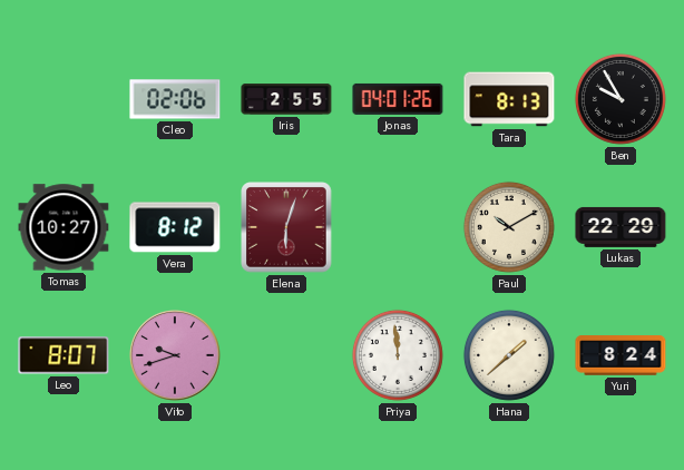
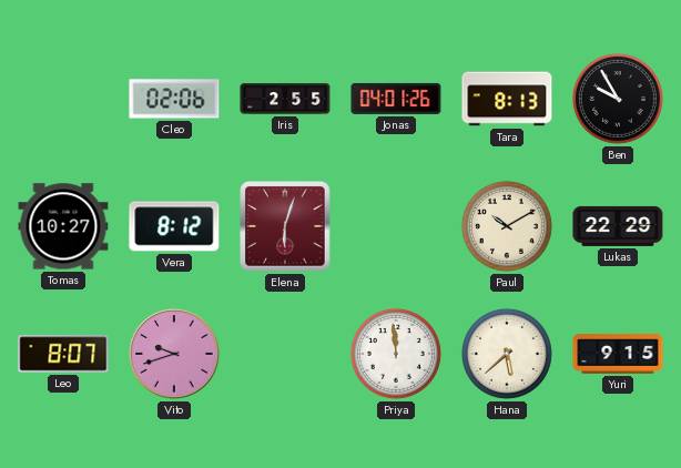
Hana: 1:38 -> 5:38
Yuri: 8:24 -> 9:15
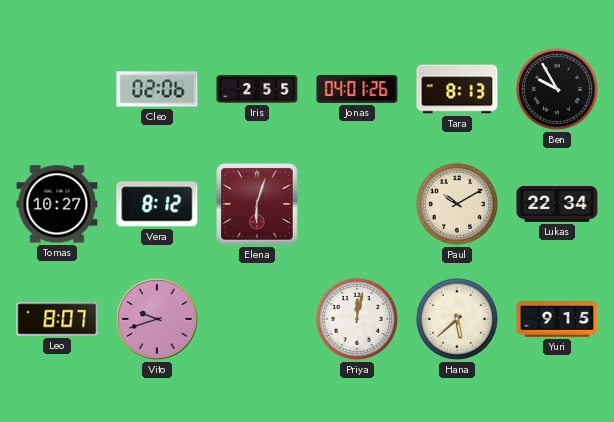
Lukas: 22:29 -> 22:34
Priya: 11:59 -> 12:02
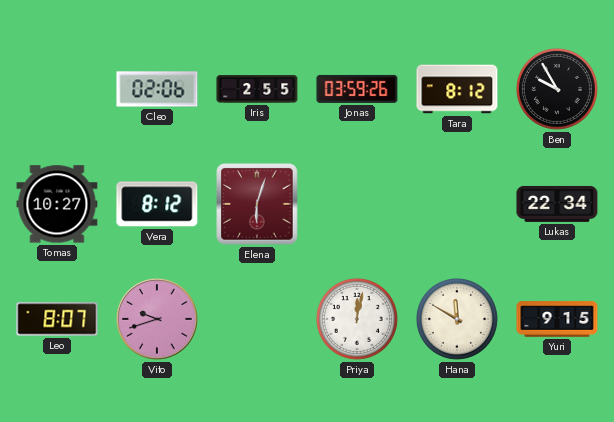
Jonas: 04:01 -> 03:59
Tara: 8:13 -> 8:12
Paul: 10:10 -> none
Hana: 5:38 -> 11:50
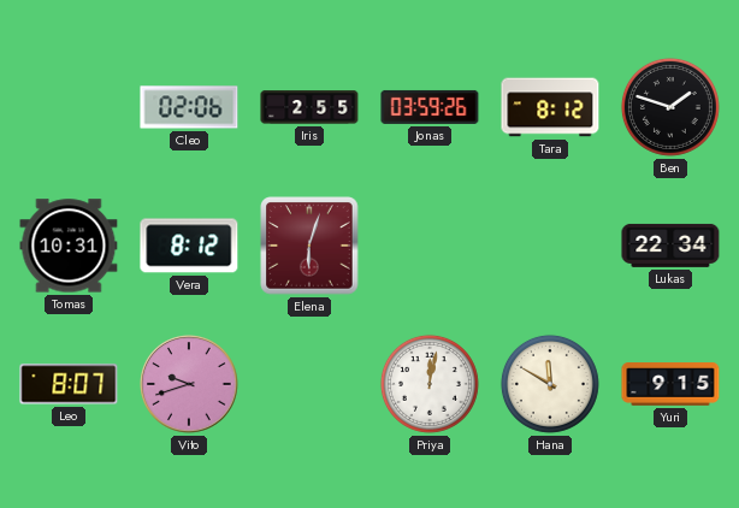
Ben: 9:55 -> 1:48
Tomas: 10:27 -> 10:31
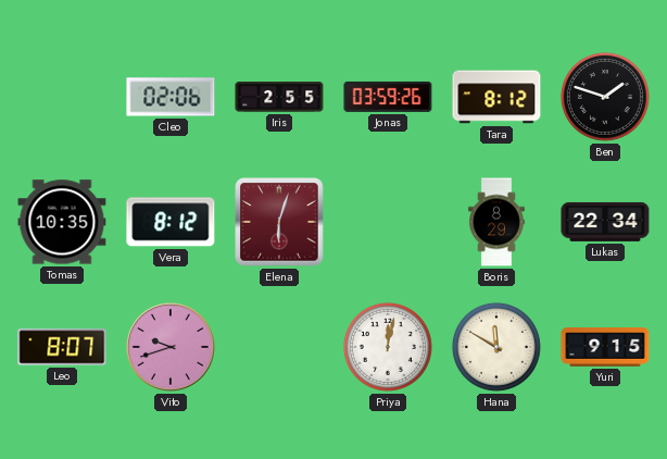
Tomas: 10:31 -> 10:35
Boris: none -> 8:29
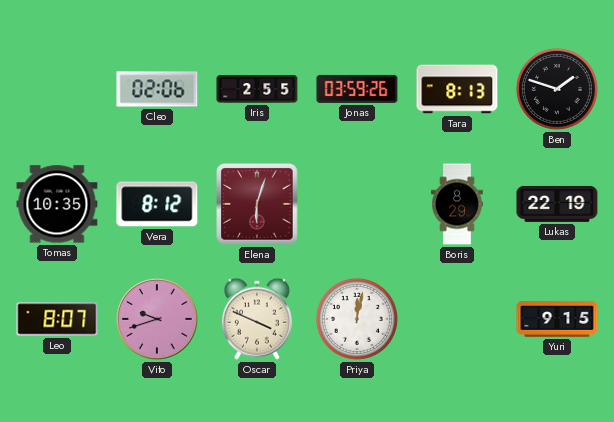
Tara: 8:12 -> 8:13
Lukas: 22:34 -> 22:19
Oscar: none -> 3:49
Hana: 11:50 -> none
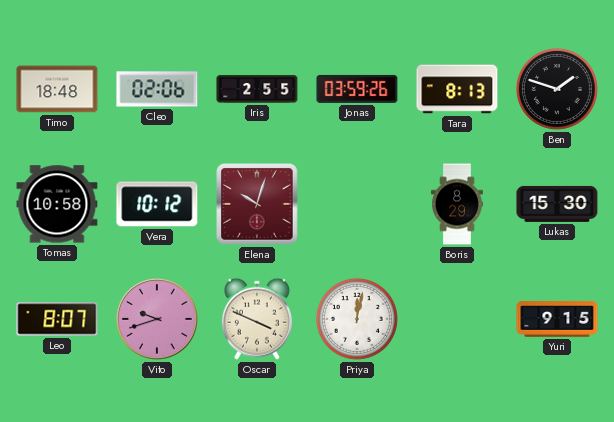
Timo: none -> 18:48
Tomas: 10:35 -> 10:58
Vera: 8:12 -> 10:12
Elena: 6:03 -> 10:03
Lukas: 22:19 -> 15:30
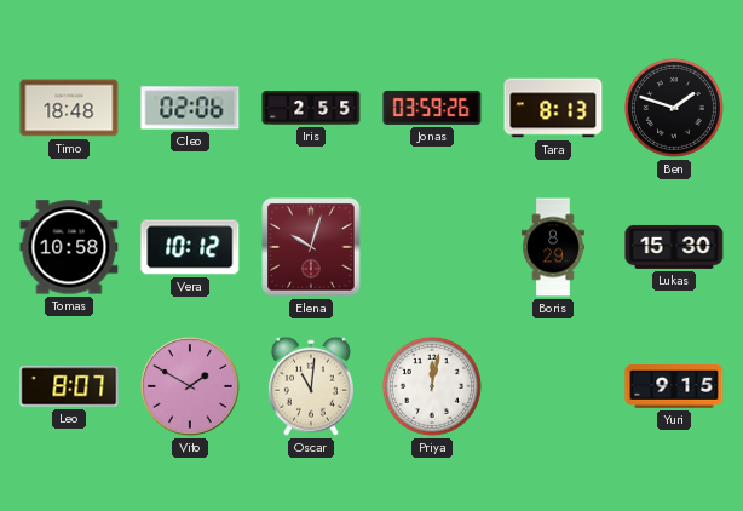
Vito: 9:42 -> 1:50
Oscar: 3:49 -> 11:01
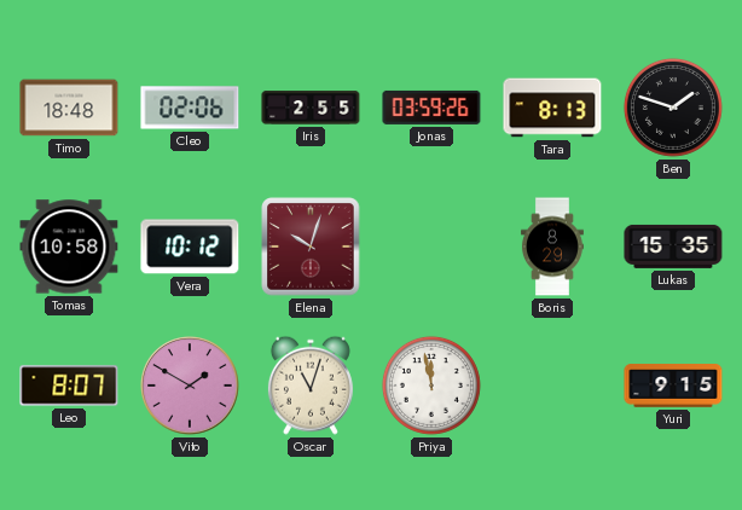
Lukas: 15:30 -> 15:35
Oscar: 11:01 -> 11:03
Priya: 12:02 -> 11:58
